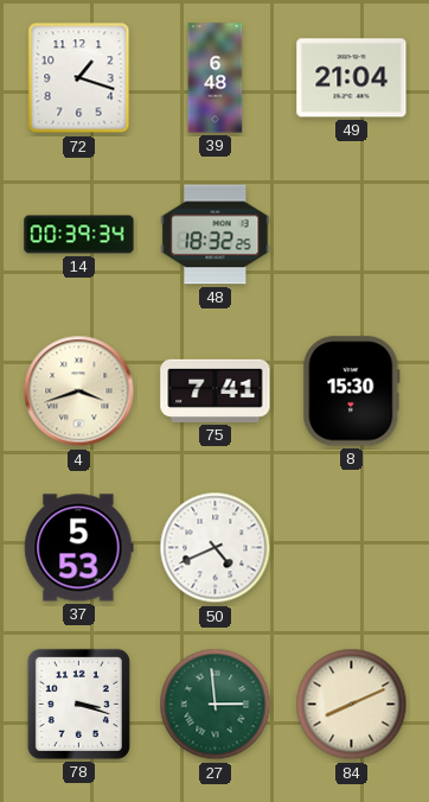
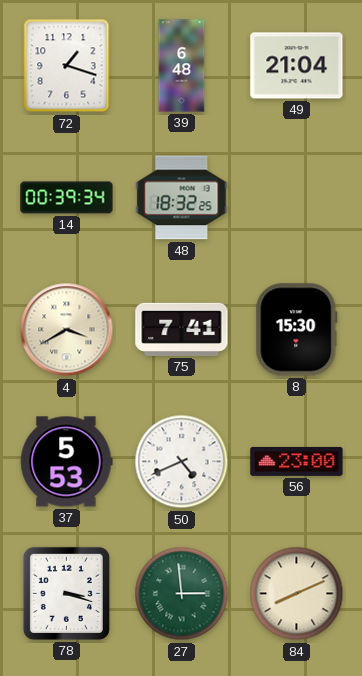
4: 3:42 -> 3:40
56: none -> 23:00
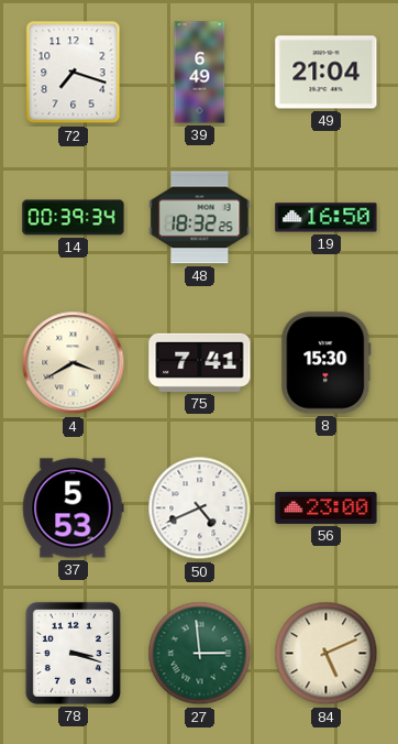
72: 1:18 -> 7:18
39: 6:48 -> 6:49
19: none -> 16:50
84: 8:11 -> 5:11
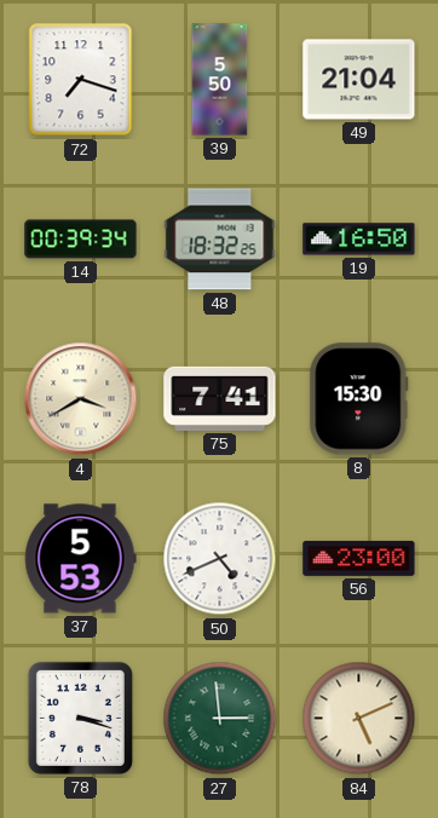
39: 6:49 -> 5:50
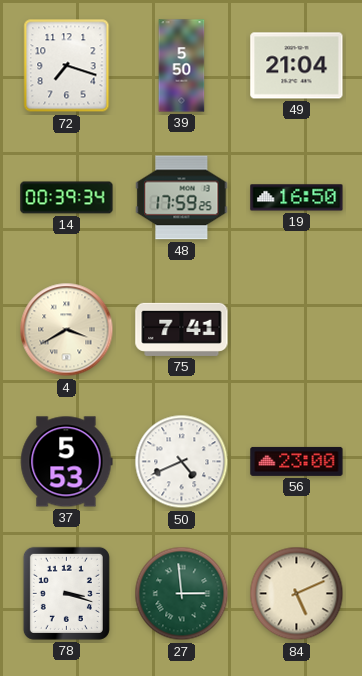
48: 18:32 -> 17:59
8: 15:30 -> none
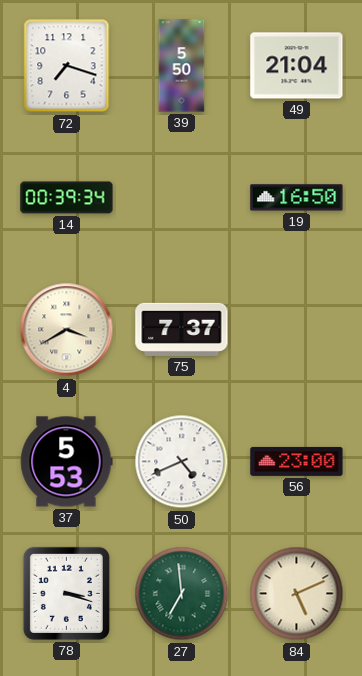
48: 17:59 -> none
75: 7:41 -> 7:37
27: 2:59 -> 6:59
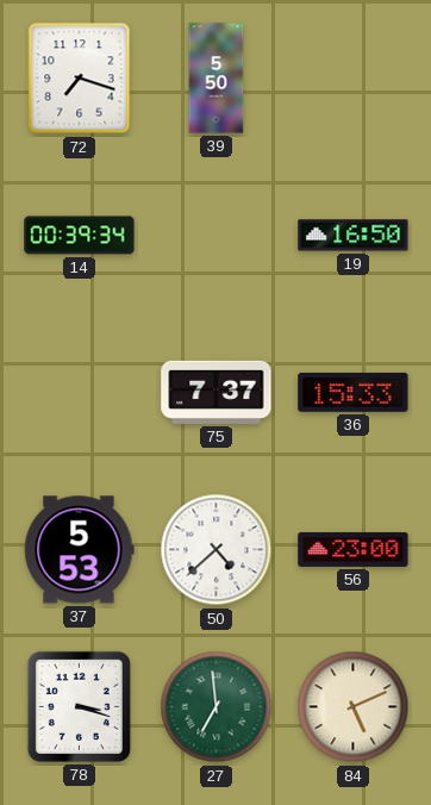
49: 21:04 -> none
4: 3:40 -> none
36: none -> 15:33
50: 4:41 -> 4:38
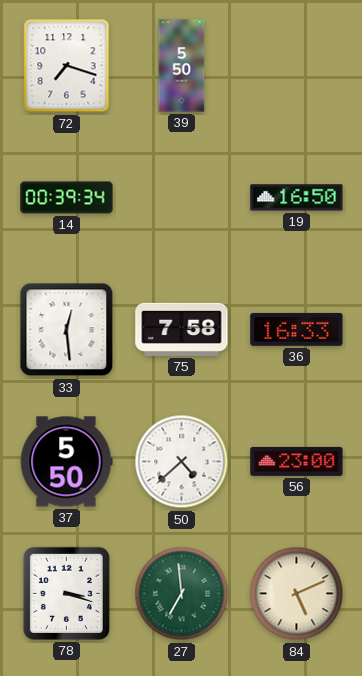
33: none -> 12:29
75: 7:37 -> 7:58
36: 15:33 -> 16:33
37: 5:53 -> 5:50
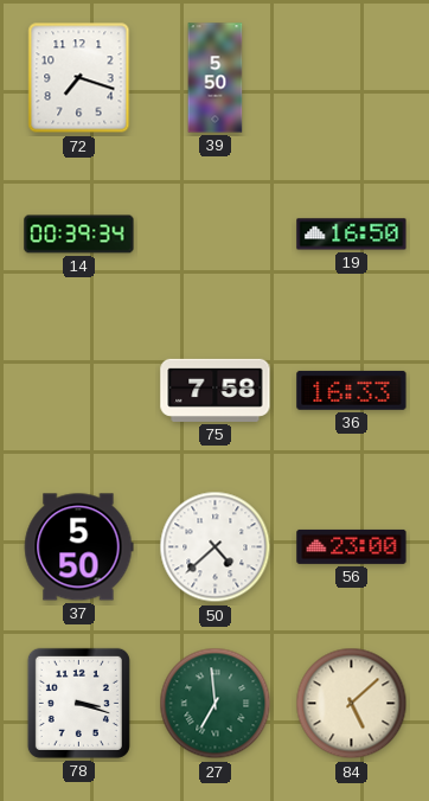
33: 12:29 -> none
84: 5:11 -> 5:08
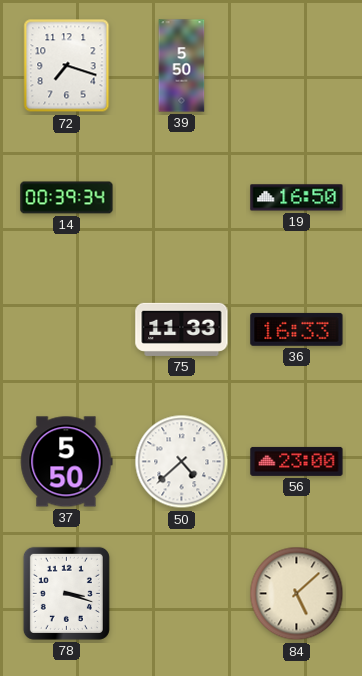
75: 7:58 -> 11:33
27: 6:59 -> none
